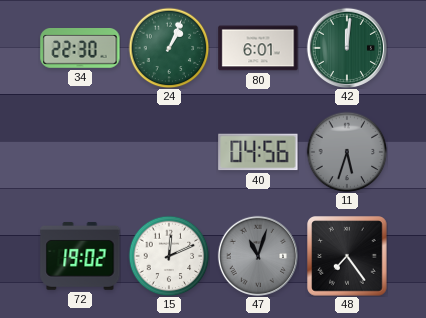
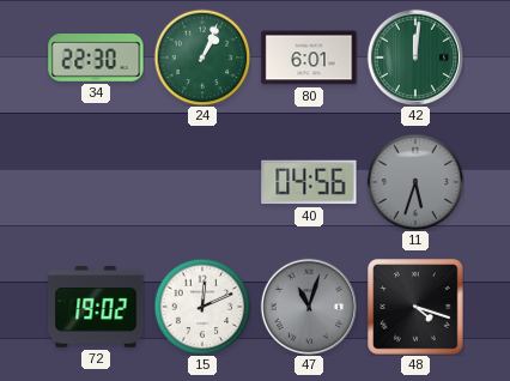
48: 7:24 -> 4:18
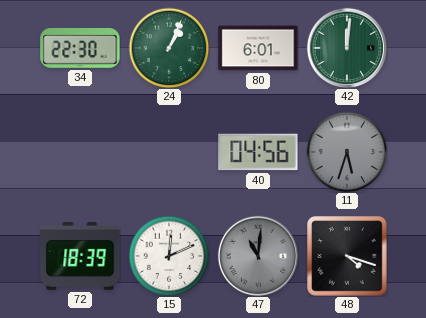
72: 19:02 -> 18:39
47: 11:03 -> 11:01
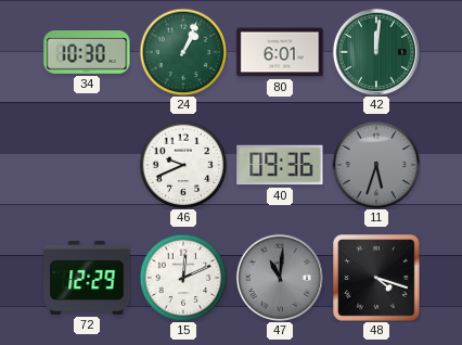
34: 22:30 -> 10:30
46: none -> 9:41
40: 04:56 -> 09:36
72: 18:39 -> 12:29
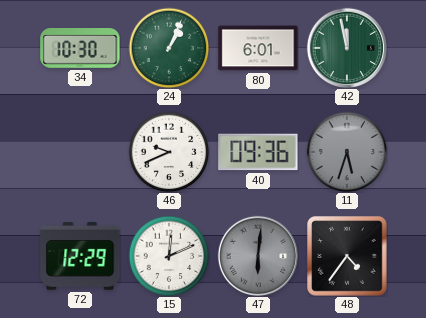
42: 12:01 -> 11:58
47: 11:01 -> 6:01
48: 4:18 -> 4:36
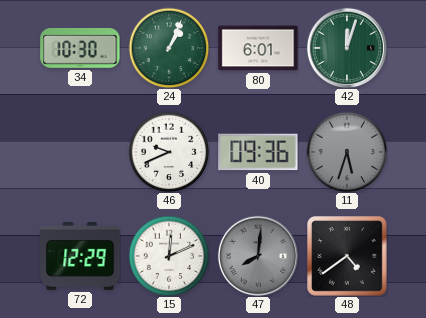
42: 11:58 -> 12:03
47: 6:01 -> 8:01
48: 4:36 -> 4:39
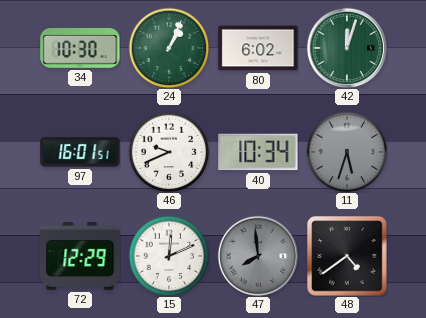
80: 6:01 -> 6:02
97: none -> 16:01
40: 09:36 -> 10:34
47: 8:01 -> 7:59
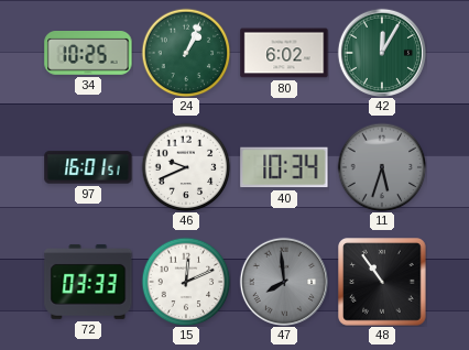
34: 10:30 -> 10:25
42: 12:03 -> 12:05
72: 12:29 -> 03:33
48: 4:39 -> 10:54
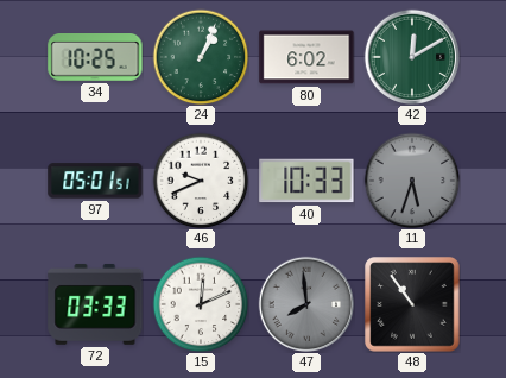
42: 12:05 -> 12:10
97: 16:01 -> 05:01
40: 10:34 -> 10:33
